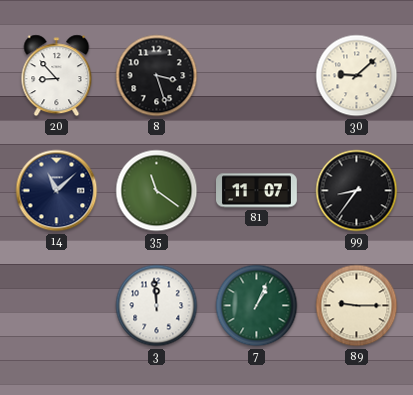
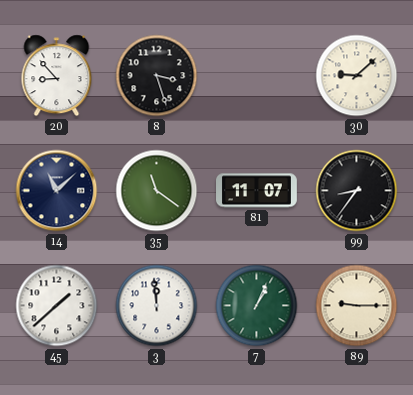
45: none -> 1:38
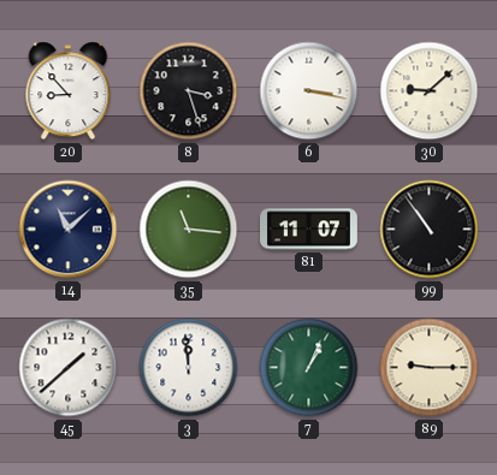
6: none -> 3:17
35: 11:21 -> 11:16
99: 8:36 -> 10:54
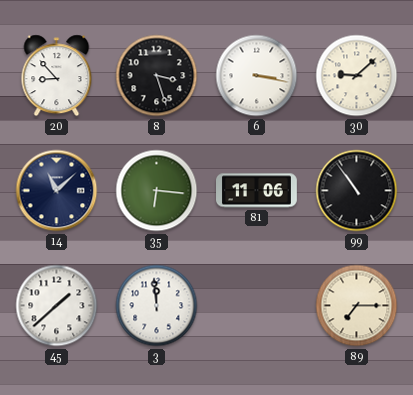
35: 11:16 -> 6:16
81: 11:07 -> 11:06
7: 1:04 -> none
89: 9:15 -> 7:15
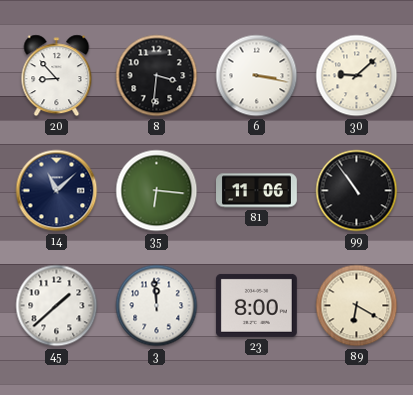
8: 3:27 -> 3:31
23: none -> 8:00
89: 7:15 -> 6:20
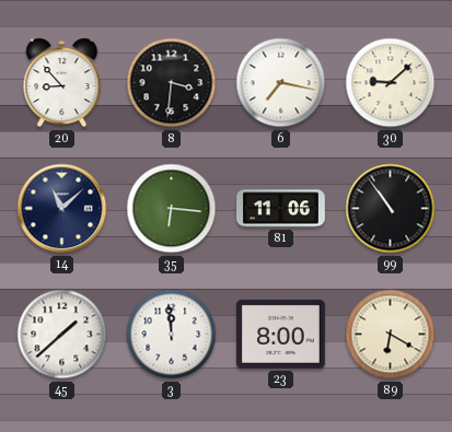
6: 3:17 -> 7:17
